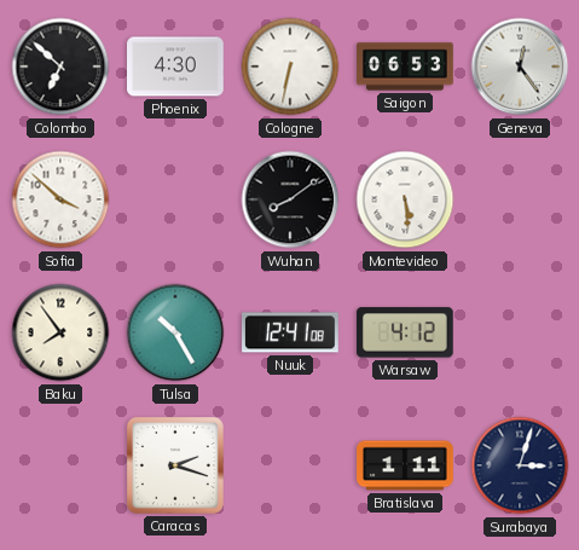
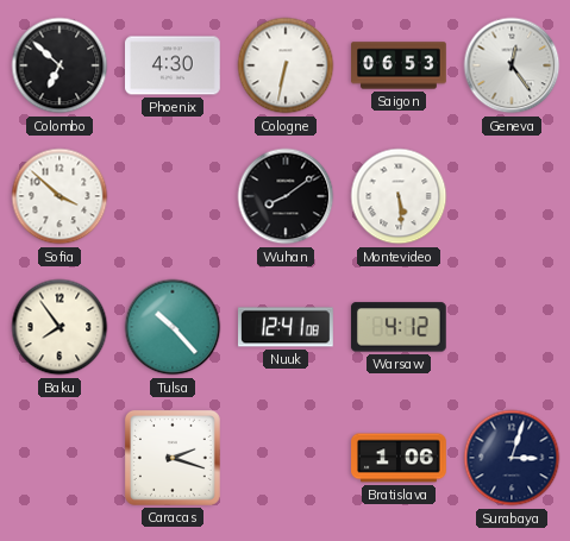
Tulsa: 10:25 -> 10:23
Bratislava: 1:11 -> 1:06
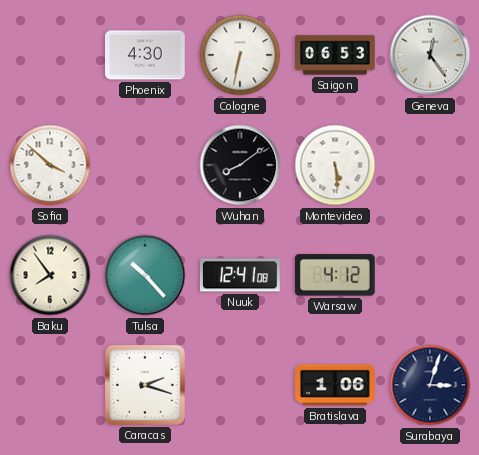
Colombo: 6:52 -> none
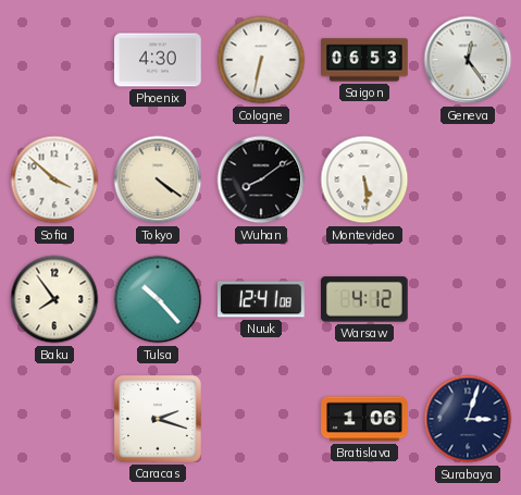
Tokyo: none -> 4:21
